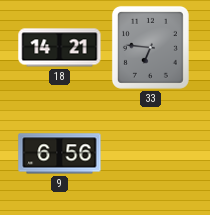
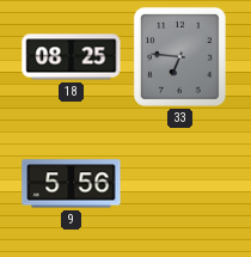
18: 14:21 -> 08:25
9: 6:56 -> 5:56
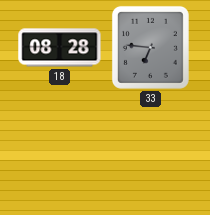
18: 08:25 -> 08:28
9: 5:56 -> none
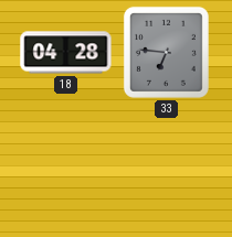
18: 08:28 -> 04:28
